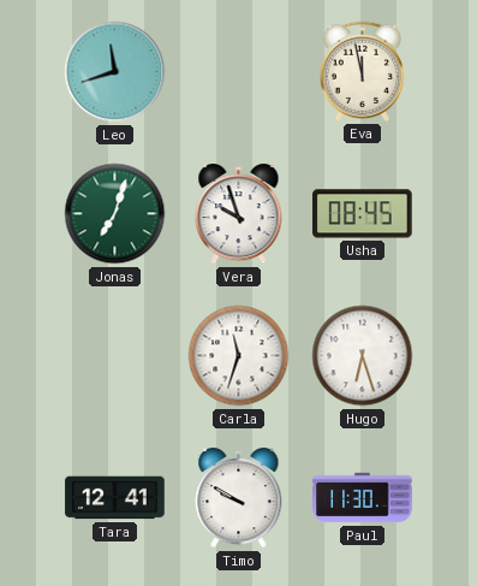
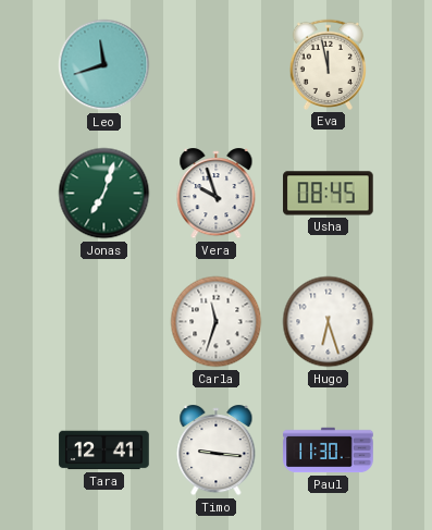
Timo: 9:50 -> 9:16
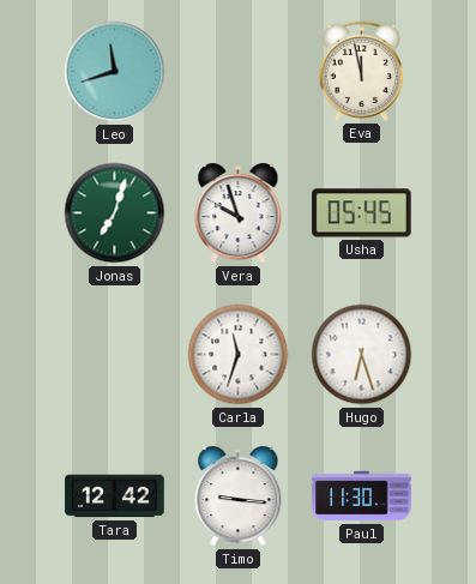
Usha: 08:45 -> 05:45
Tara: 12:41 -> 12:42
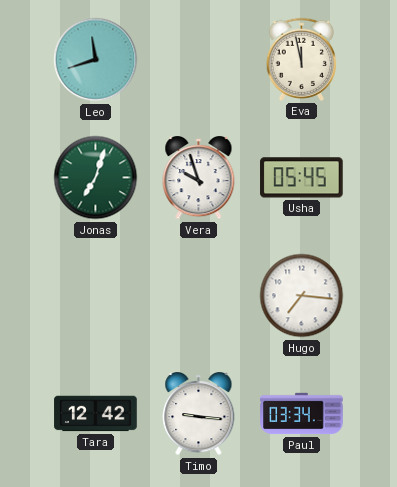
Carla: 11:33 -> none
Hugo: 6:27 -> 7:16
Paul: 11:30 -> 03:34
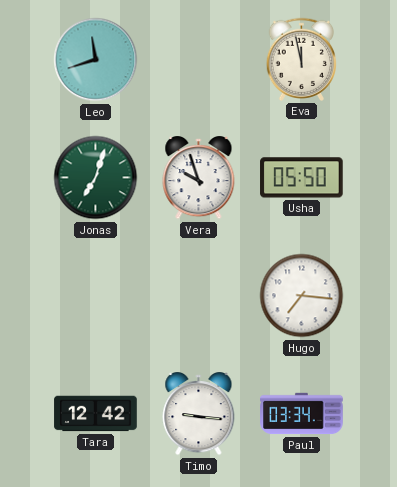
Usha: 05:45 -> 05:50
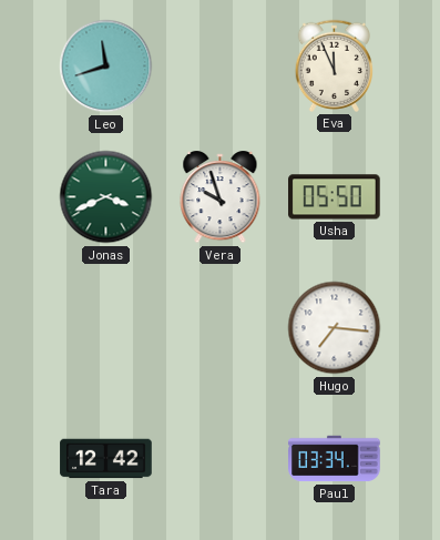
Eva: 11:58 -> 11:56
Jonas: 7:03 -> 3:41
Timo: 9:16 -> none
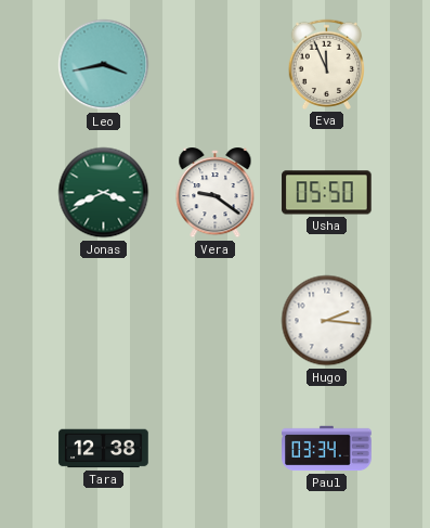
Leo: 11:42 -> 3:43
Vera: 9:57 -> 9:21
Hugo: 7:16 -> 2:16
Tara: 12:42 -> 12:38
